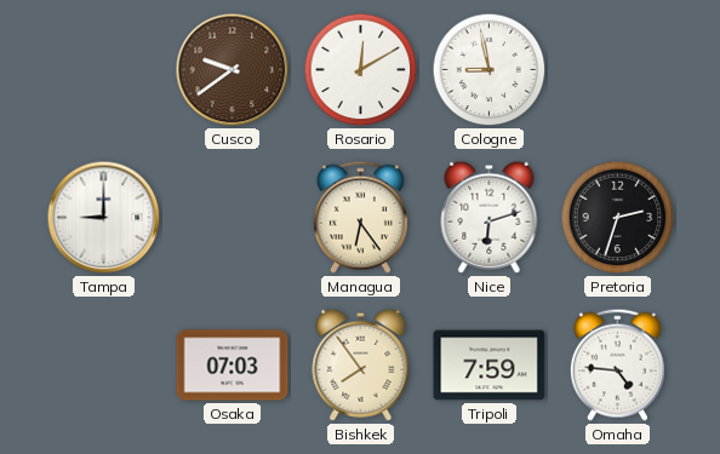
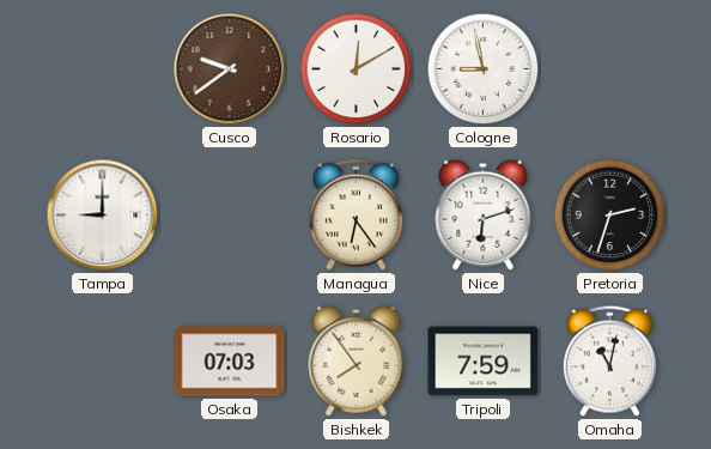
Omaha: 4:46 -> 11:02
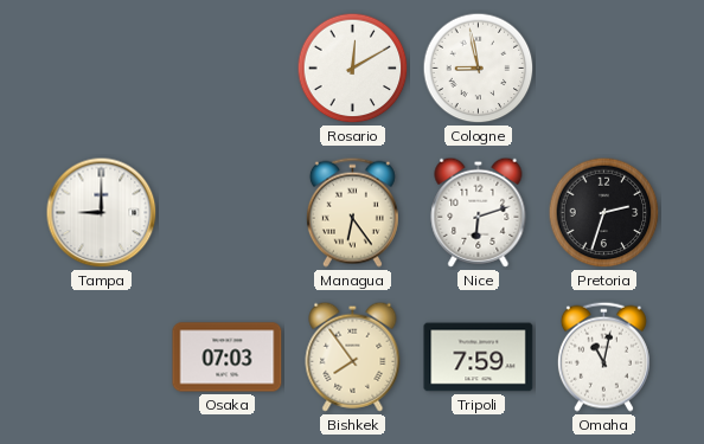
Cusco: 9:39 -> none
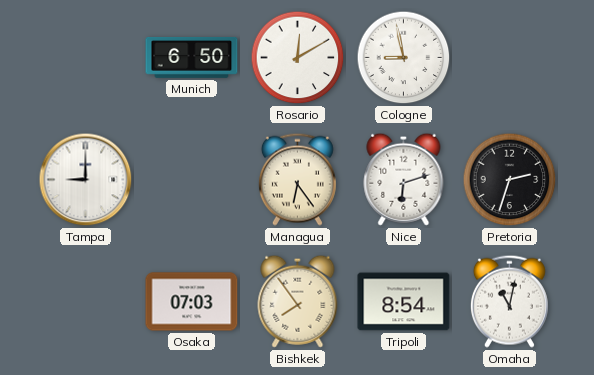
Munich: none -> 6:50
Tripoli: 7:59 -> 8:54
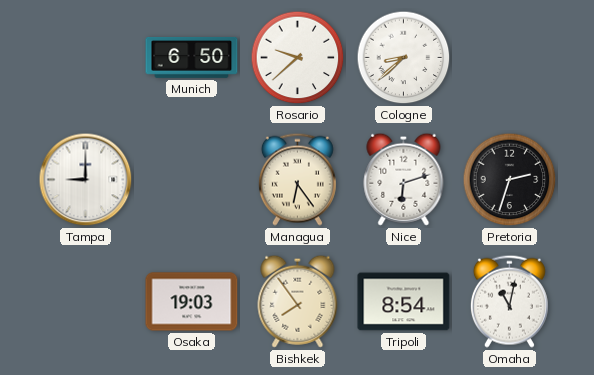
Rosario: 12:10 -> 9:38
Cologne: 8:58 -> 8:38
Osaka: 07:03 -> 19:03
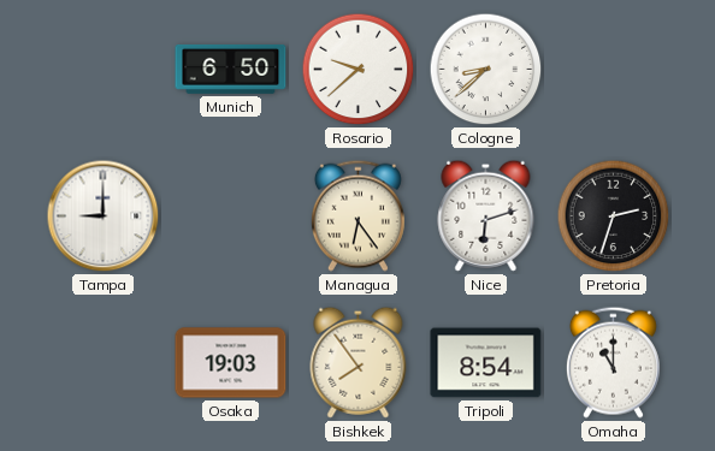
Omaha: 11:02 -> 11:00
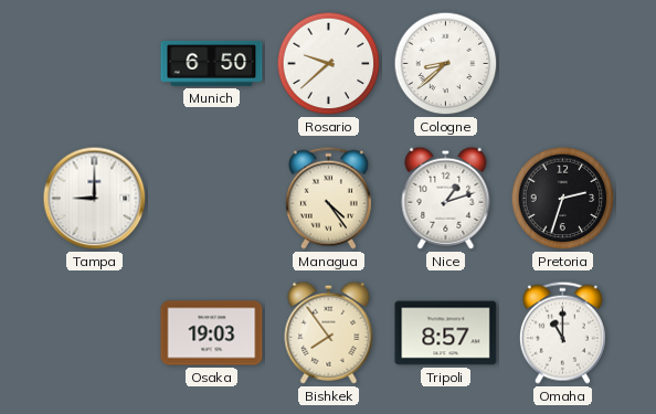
Managua: 6:24 -> 4:24
Nice: 6:12 -> 1:12
Tripoli: 8:54 -> 8:57
